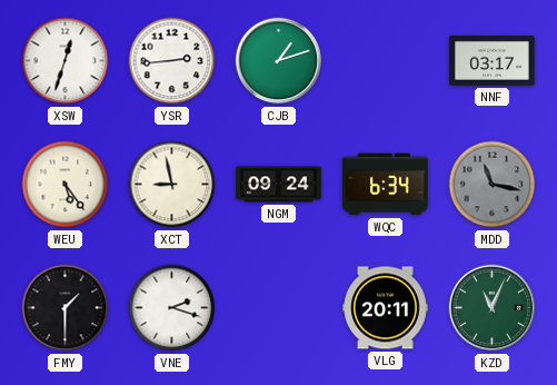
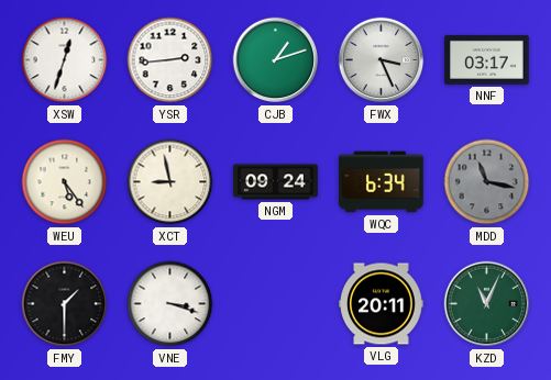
FWX: none -> 3:26
VNE: 2:18 -> 3:18
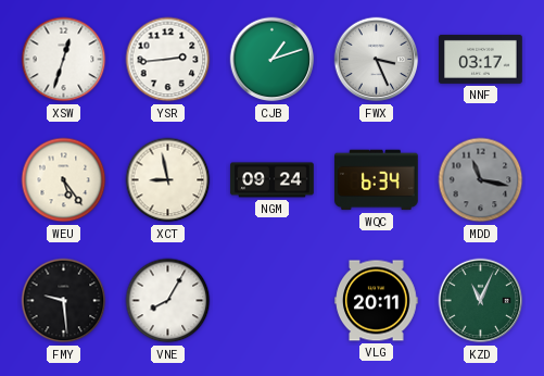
FMY: 1:30 -> 9:29
VNE: 3:18 -> 8:05
